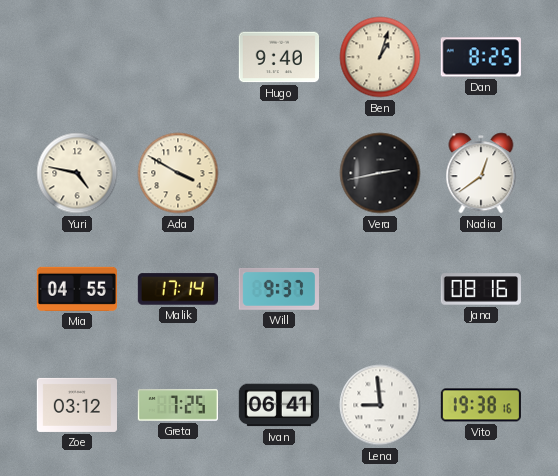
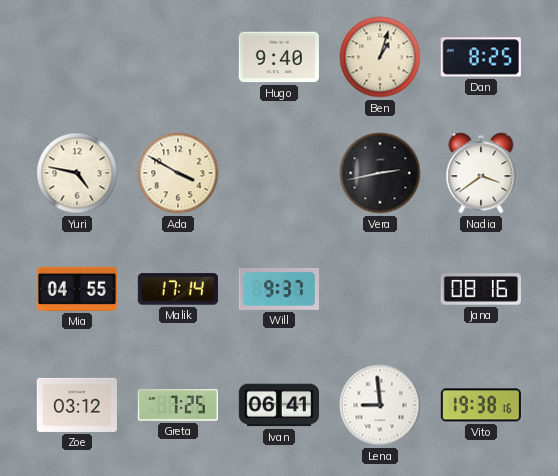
Nadia: 12:39 -> 3:39
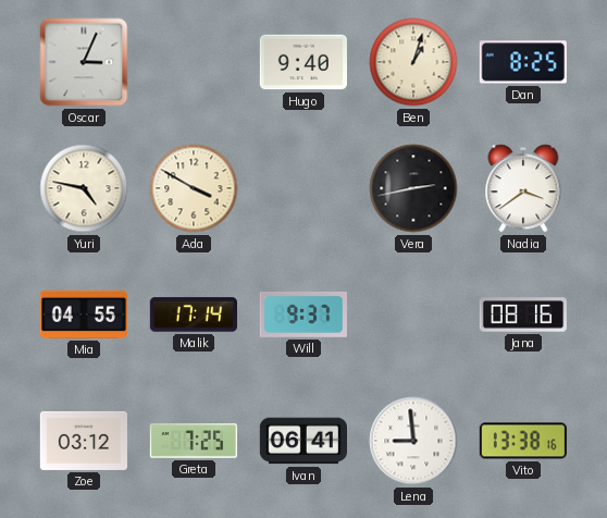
Oscar: none -> 3:04
Vito: 19:38 -> 13:38
